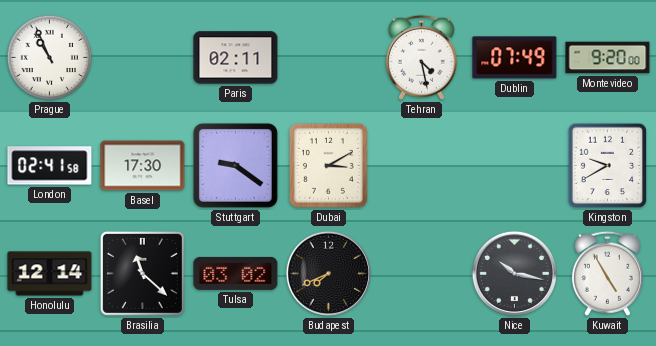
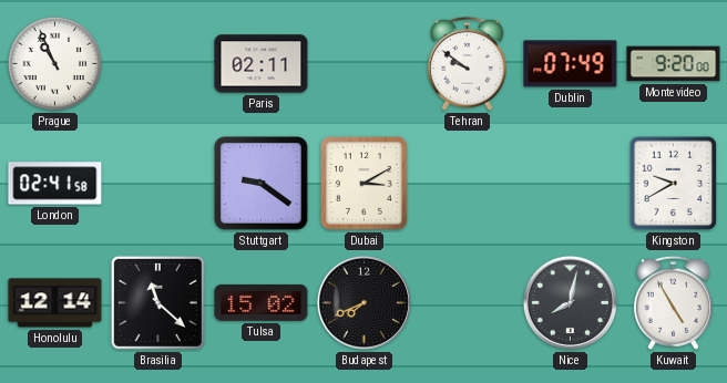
Tehran: 4:28 -> 9:51
Basel: 17:30 -> none
Tulsa: 03:02 -> 15:02
Nice: 10:17 -> 8:02
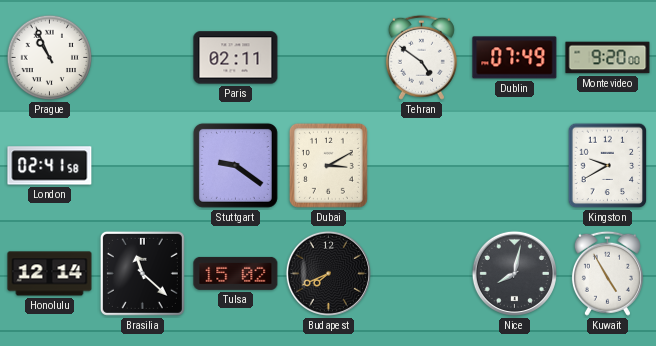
Tehran: 9:51 -> 4:51
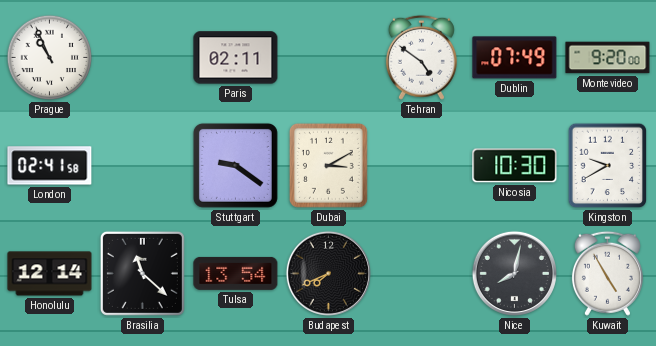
Nicosia: none -> 10:30
Tulsa: 15:02 -> 13:54
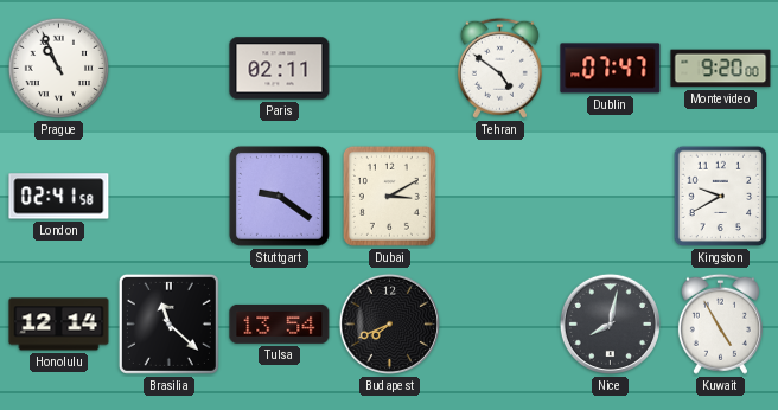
Dublin: 07:49 -> 07:47
Nicosia: 10:30 -> none
